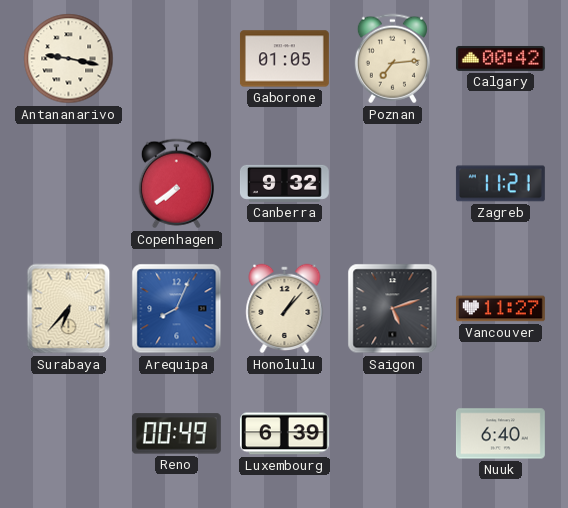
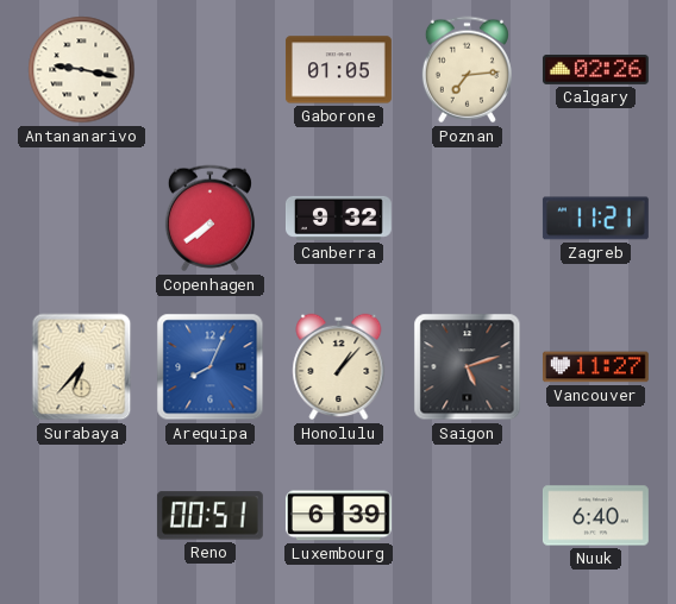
Calgary: 00:42 -> 02:26
Reno: 00:49 -> 00:51
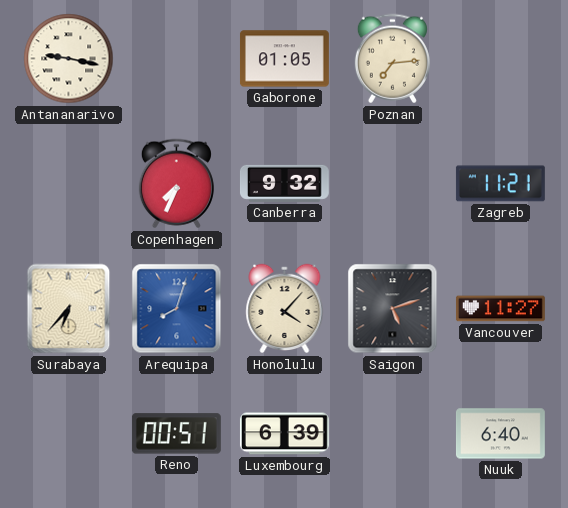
Calgary: 02:26 -> none
Copenhagen: 7:39 -> 7:34
Arequipa: 8:04 -> 8:03
Honolulu: 1:07 -> 4:07
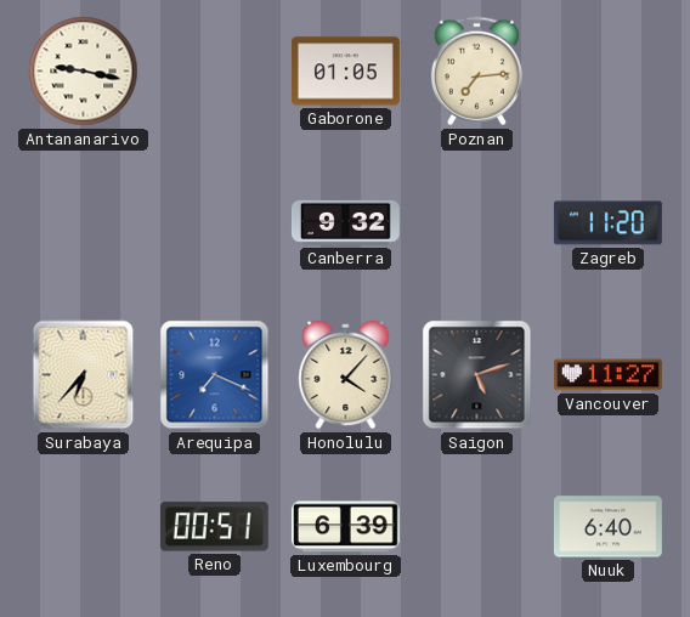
Copenhagen: 7:34 -> none
Zagreb: 11:21 -> 11:20
Arequipa: 8:03 -> 7:19
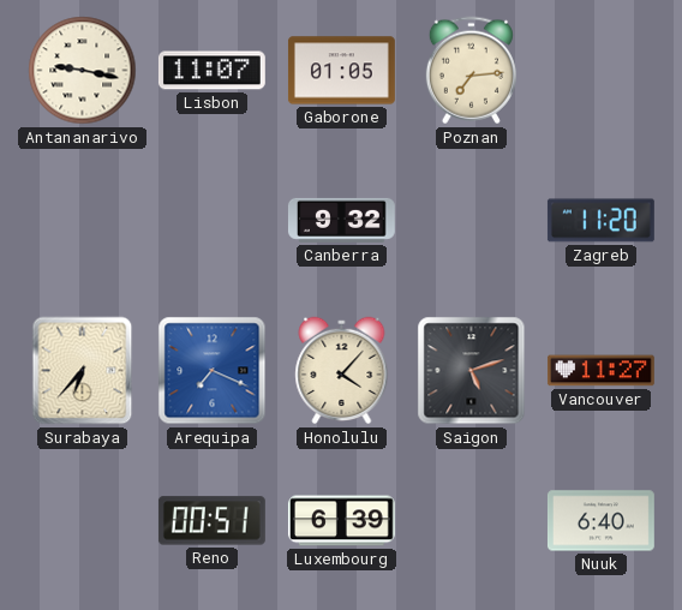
Lisbon: none -> 11:07
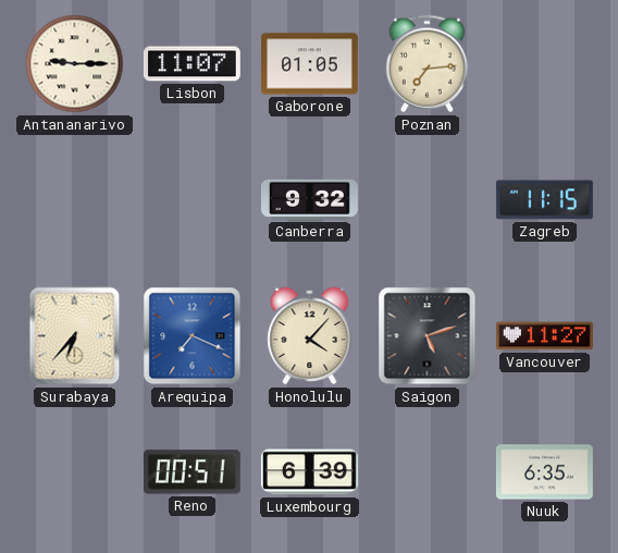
Antananarivo: 9:17 -> 9:15
Zagreb: 11:20 -> 11:15
Nuuk: 6:40 -> 6:35
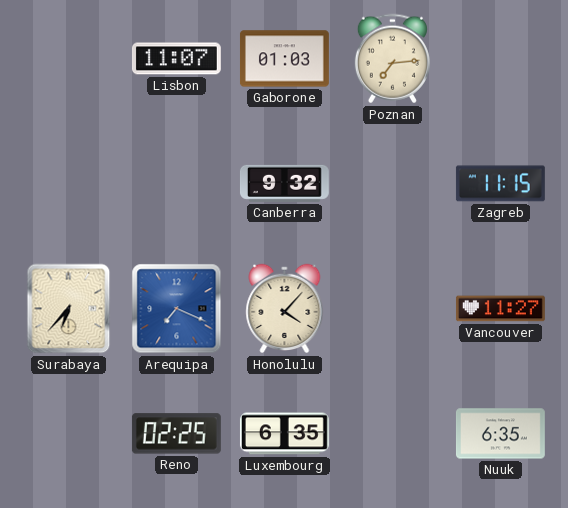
Antananarivo: 9:15 -> none
Gaborone: 01:05 -> 01:03
Saigon: 5:12 -> none
Reno: 00:51 -> 02:25
Luxembourg: 6:39 -> 6:35
